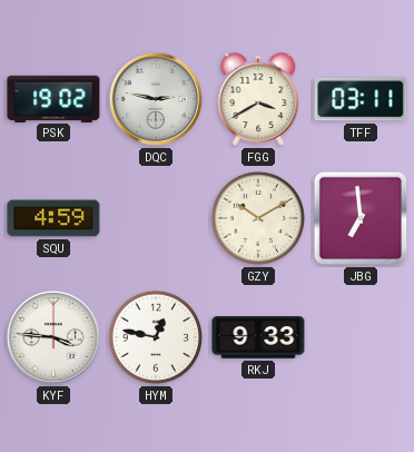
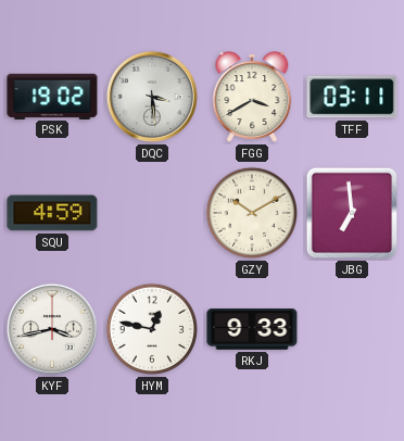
DQC: 2:47 -> 3:29
KYF: 3:46 -> 3:43
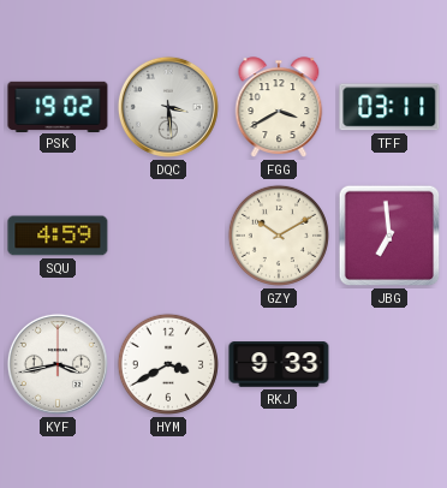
HYM: 12:47 -> 3:40
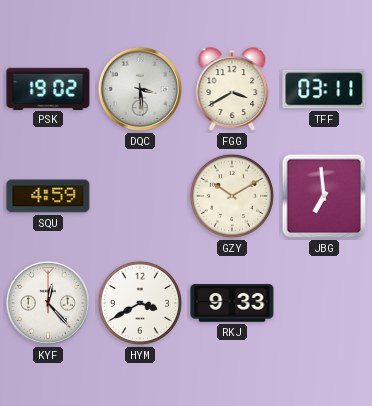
KYF: 3:43 -> 12:23
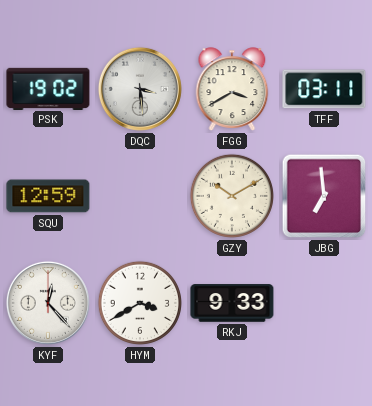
SQU: 4:59 -> 12:59
